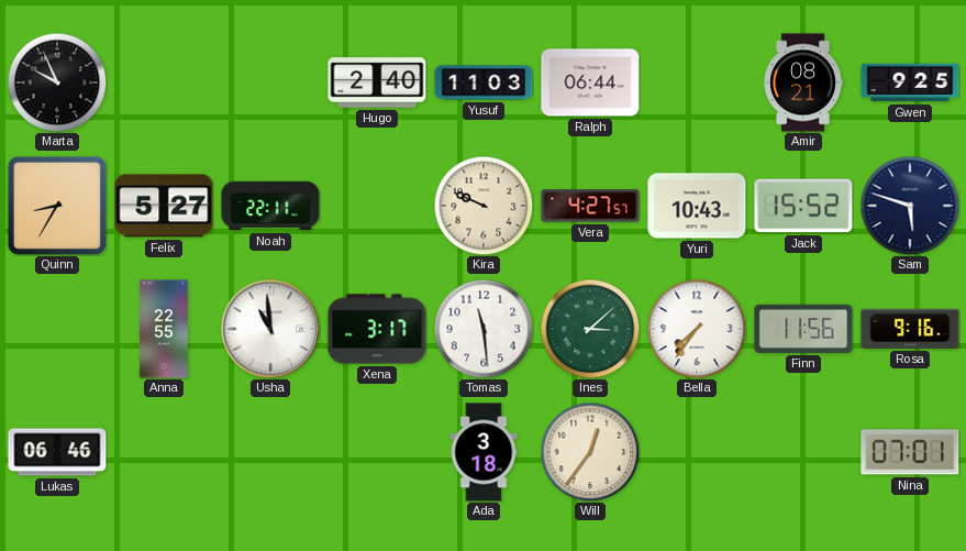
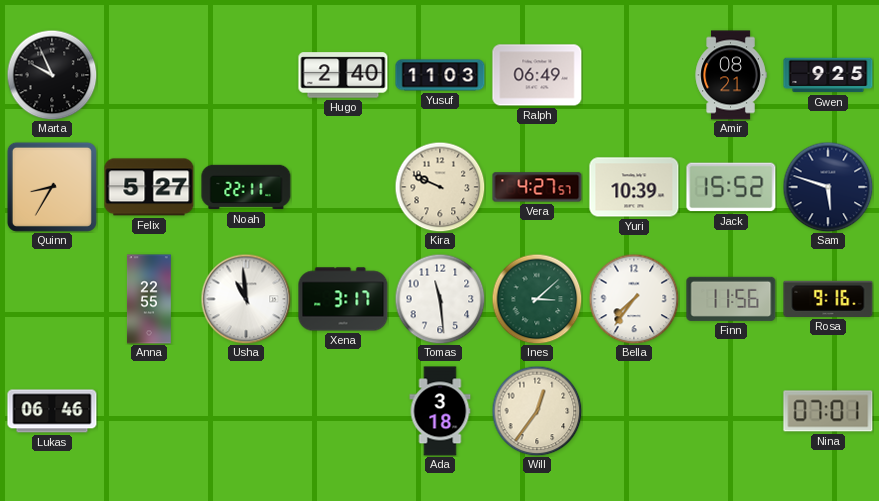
Ralph: 06:44 -> 06:49
Yuri: 10:43 -> 10:39
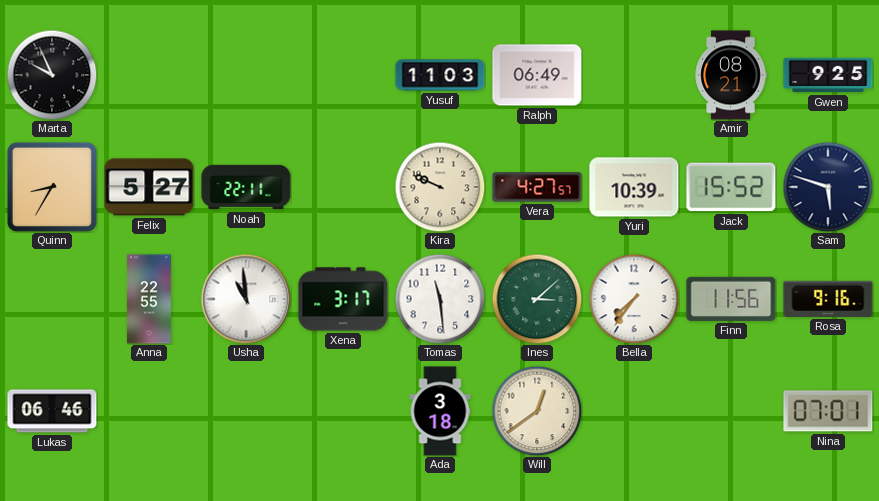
Hugo: 2:40 -> none
Will: 12:36 -> 12:39
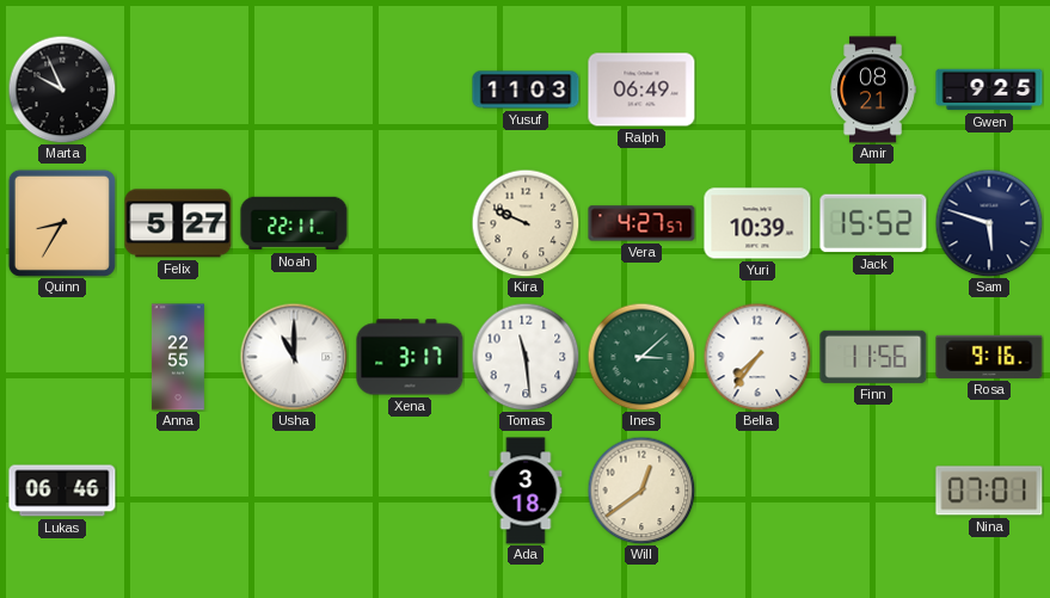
Usha: 10:59 -> 11:00
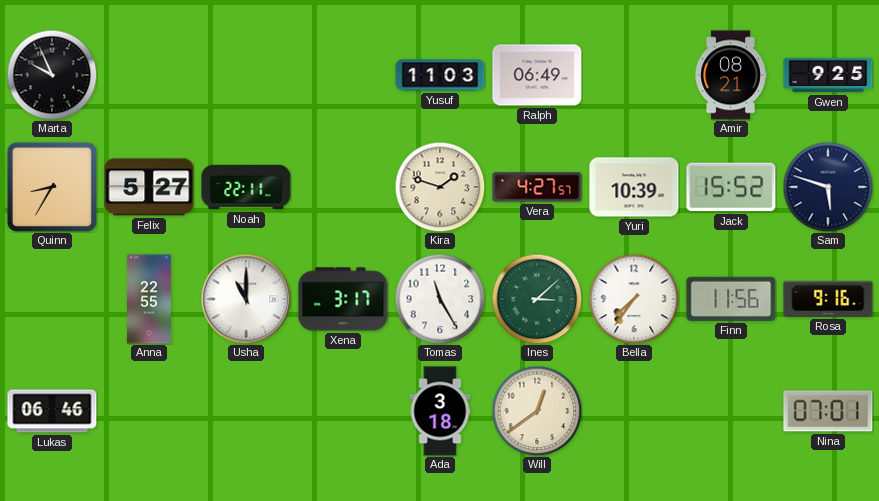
Kira: 9:49 -> 1:48
Tomas: 11:29 -> 11:25
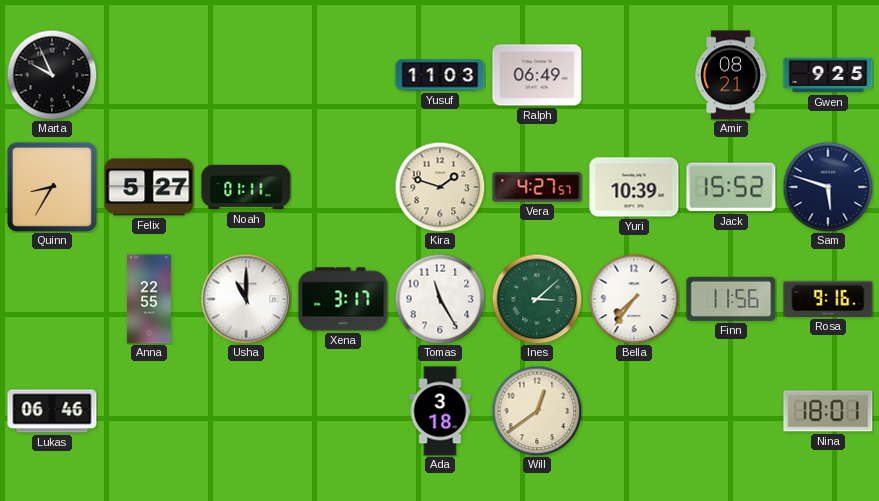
Noah: 22:11 -> 01:11
Nina: 07:01 -> 18:01
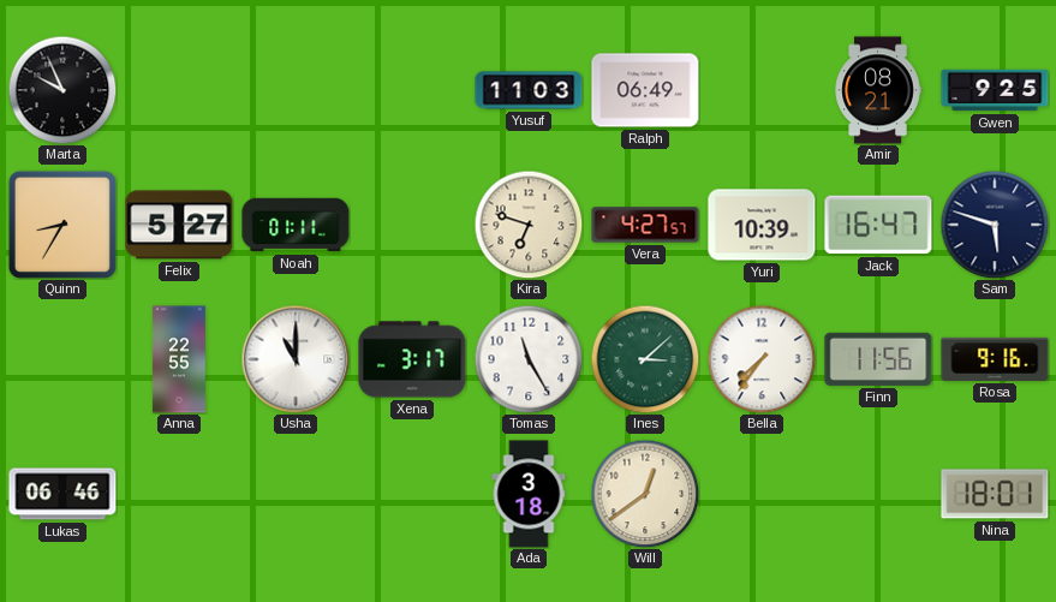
Kira: 1:48 -> 6:48
Jack: 15:52 -> 16:47
